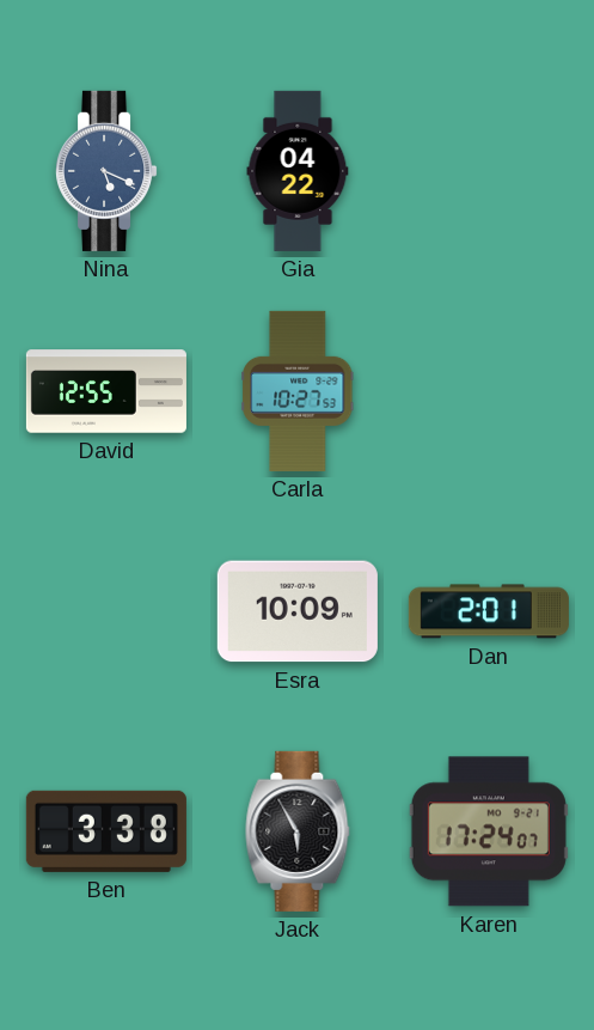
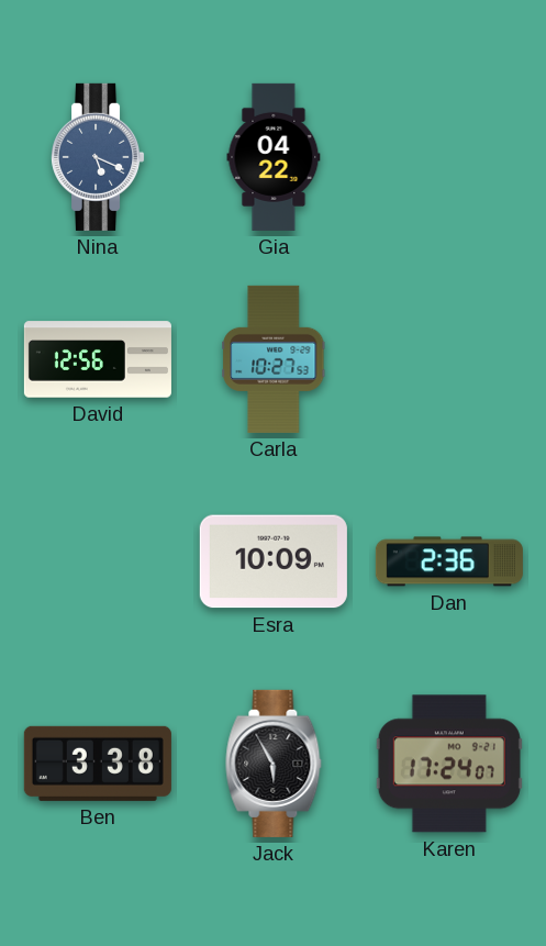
David: 12:55 -> 12:56
Dan: 2:01 -> 2:36
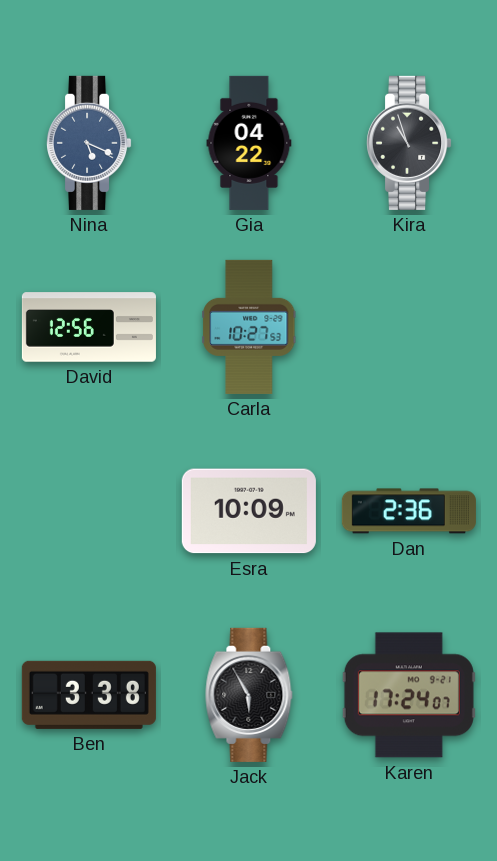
Kira: none -> 10:57
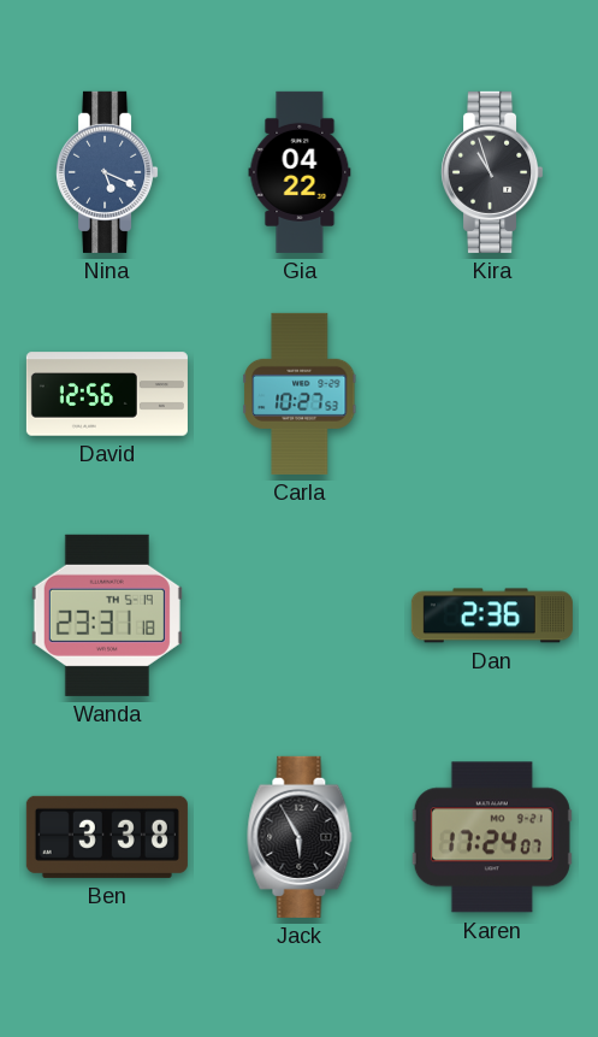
Wanda: none -> 23:31
Esra: 10:09 -> none
